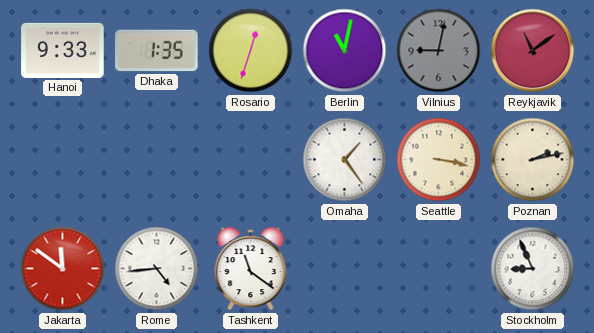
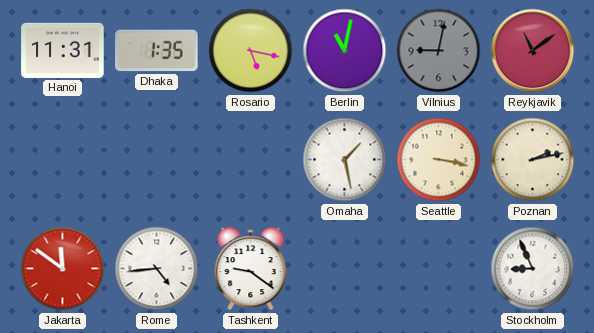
Hanoi: 9:33 -> 11:31
Rosario: 12:33 -> 5:17
Omaha: 1:24 -> 1:28
Tashkent: 11:21 -> 9:21
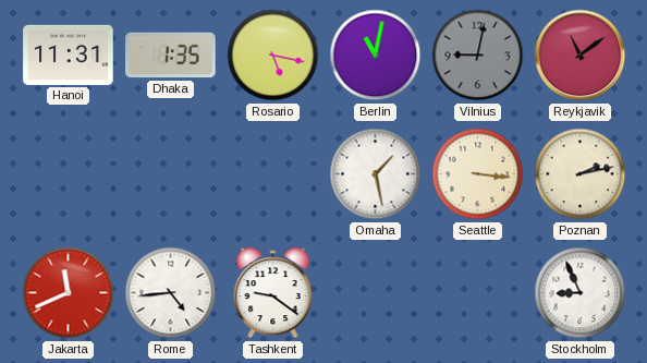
Seattle: 3:17 -> 3:16
Jakarta: 11:51 -> 11:41
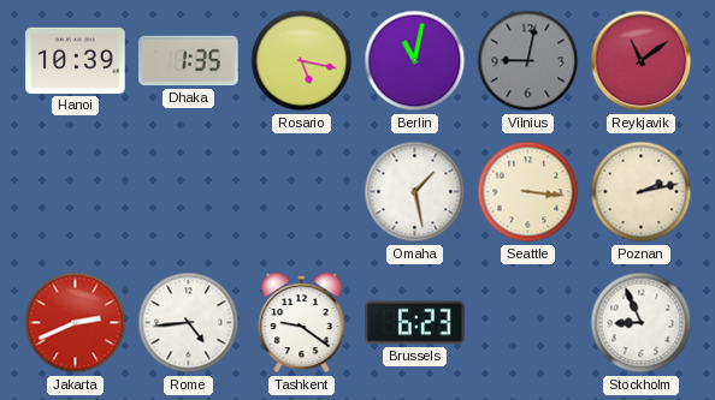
Hanoi: 11:31 -> 10:39
Jakarta: 11:41 -> 2:41
Brussels: none -> 6:23
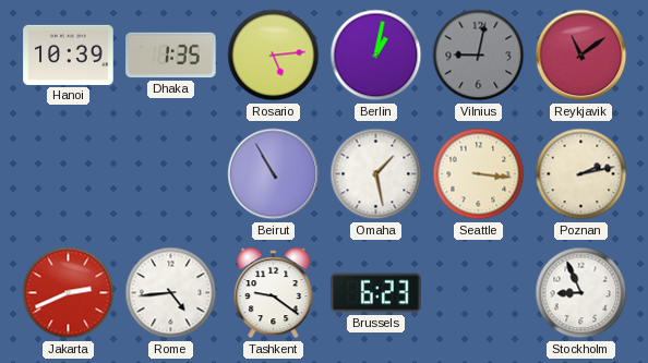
Rosario: 5:17 -> 5:14
Berlin: 11:02 -> 1:02
Beirut: none -> 10:55
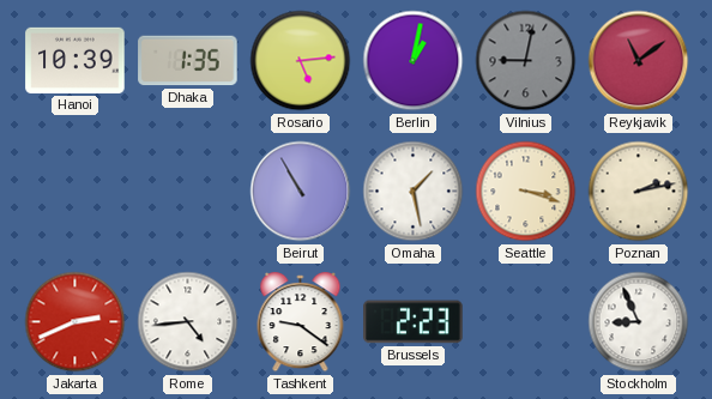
Seattle: 3:16 -> 3:18
Brussels: 6:23 -> 2:23
